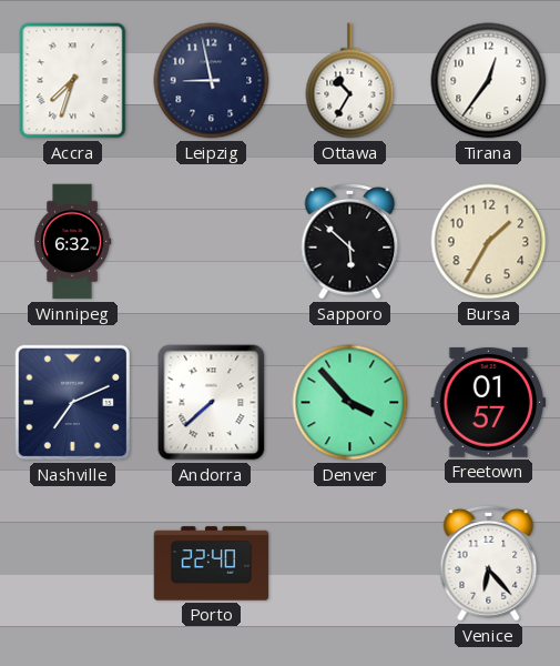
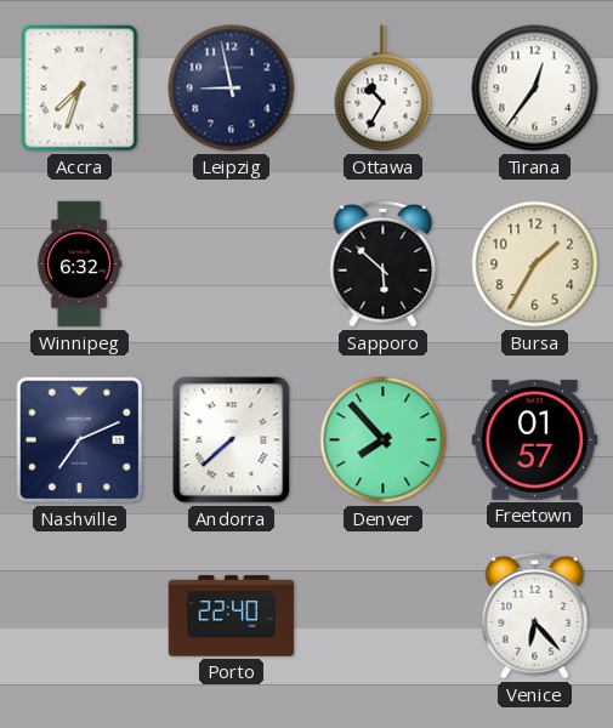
Denver: 3:53 -> 7:53
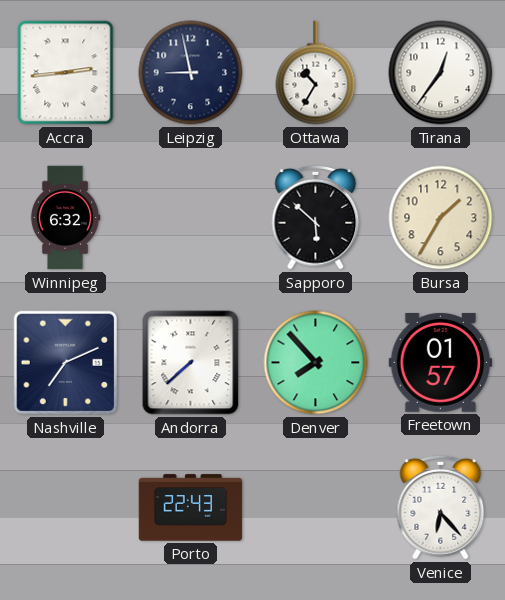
Accra: 7:33 -> 2:44
Porto: 22:40 -> 22:43
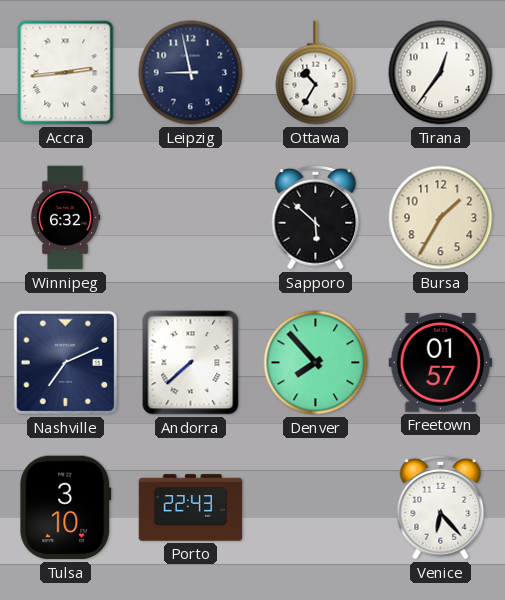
Tulsa: none -> 3:10
